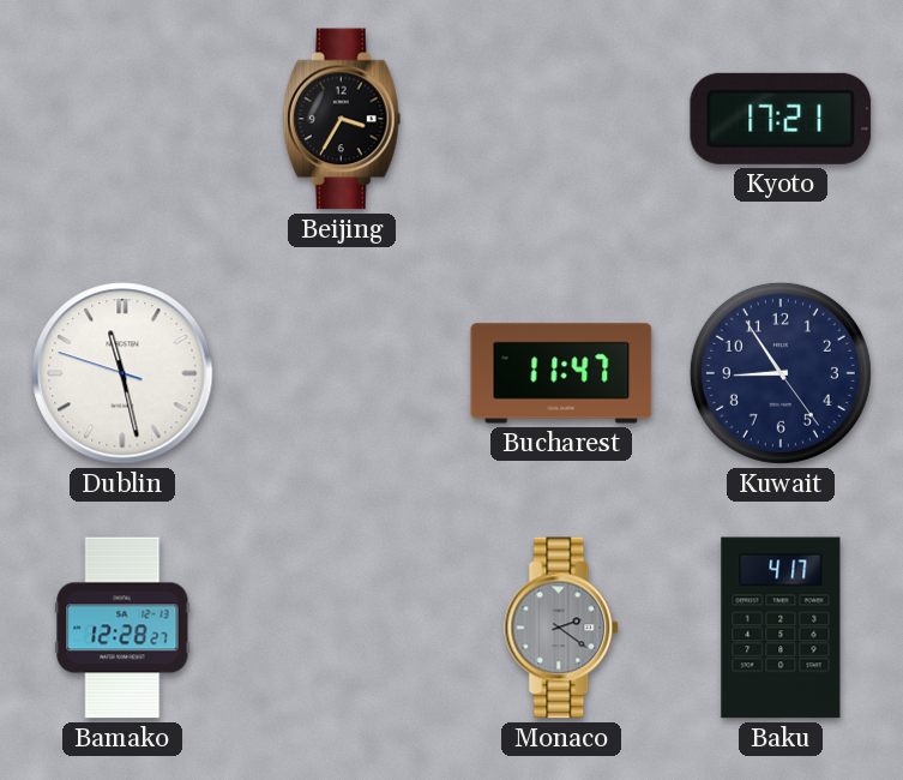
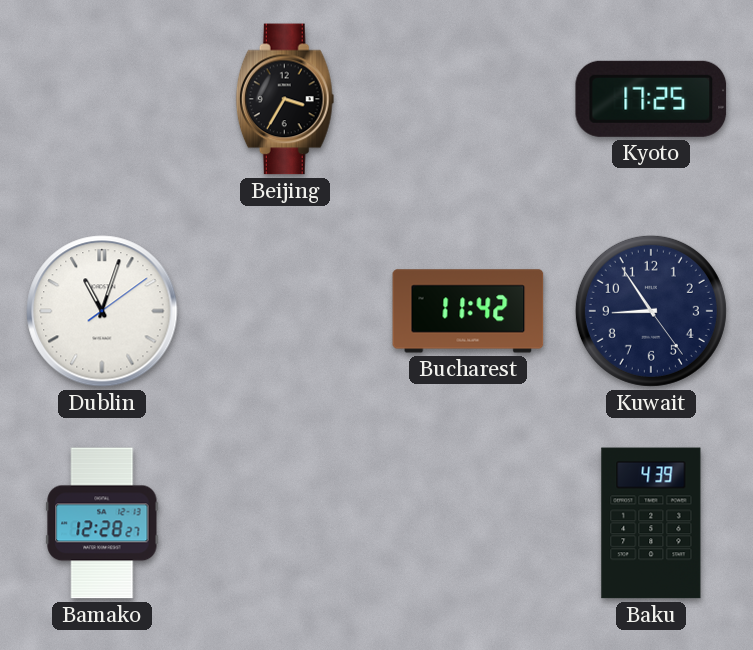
Kyoto: 17:21 -> 17:25
Dublin: 11:27 -> 11:03
Bucharest: 11:47 -> 11:42
Monaco: 2:21 -> none
Baku: 4:17 -> 4:39
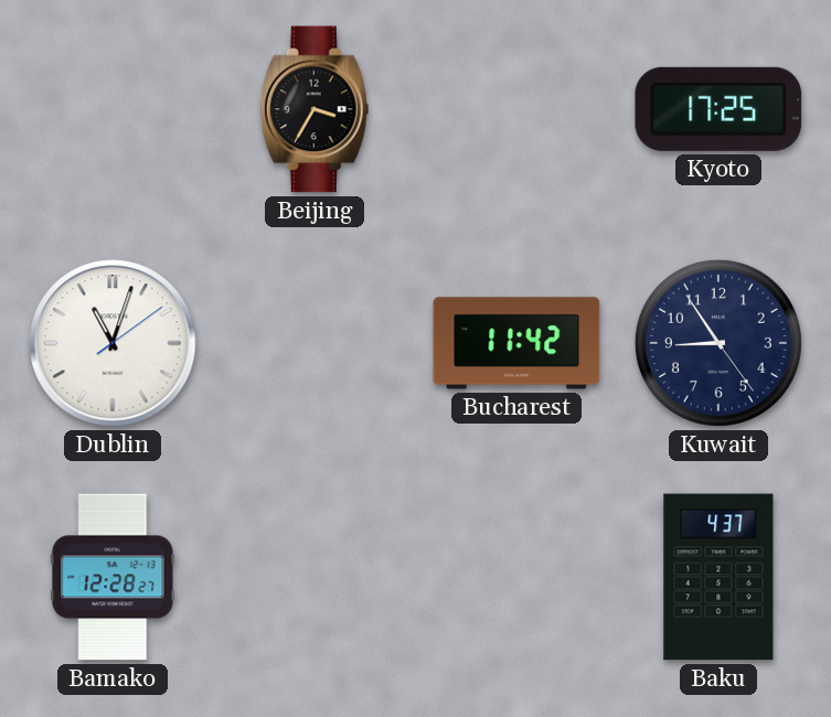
Baku: 4:39 -> 4:37
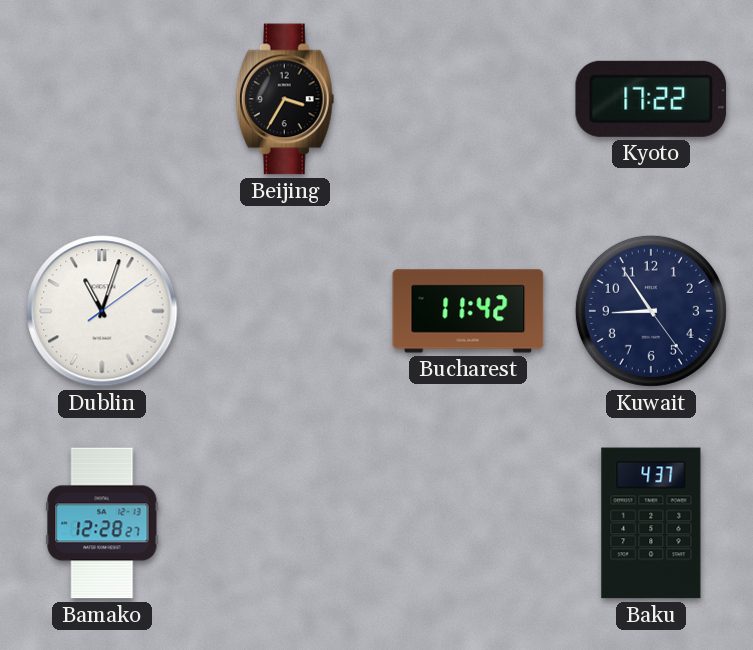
Kyoto: 17:25 -> 17:22
